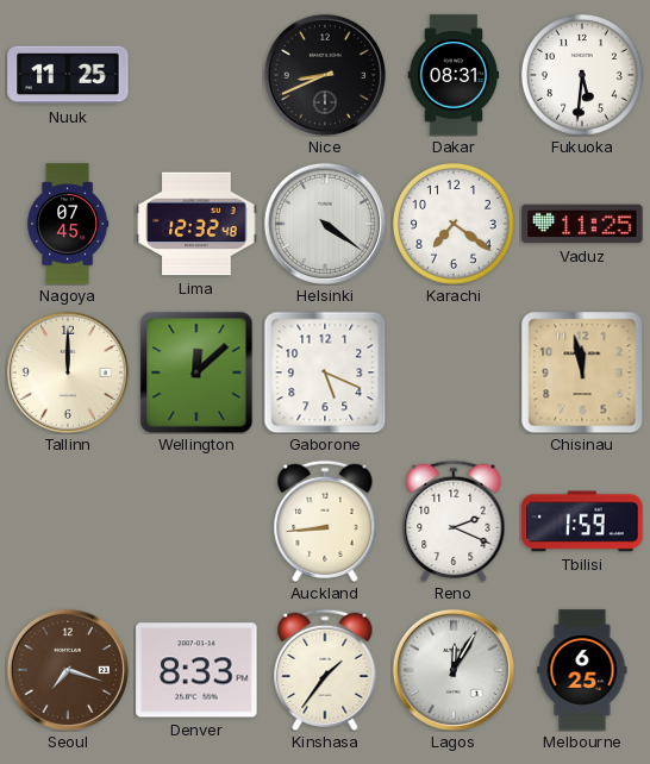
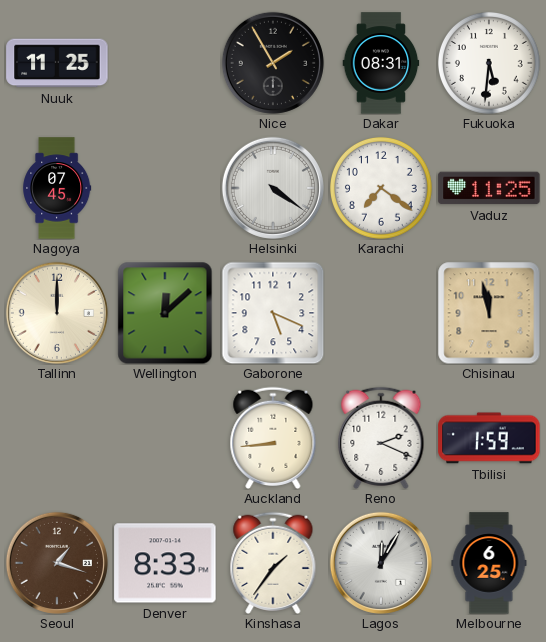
Nice: 8:41 -> 1:55
Lima: 12:32 -> none
Seoul: 7:18 -> 1:18
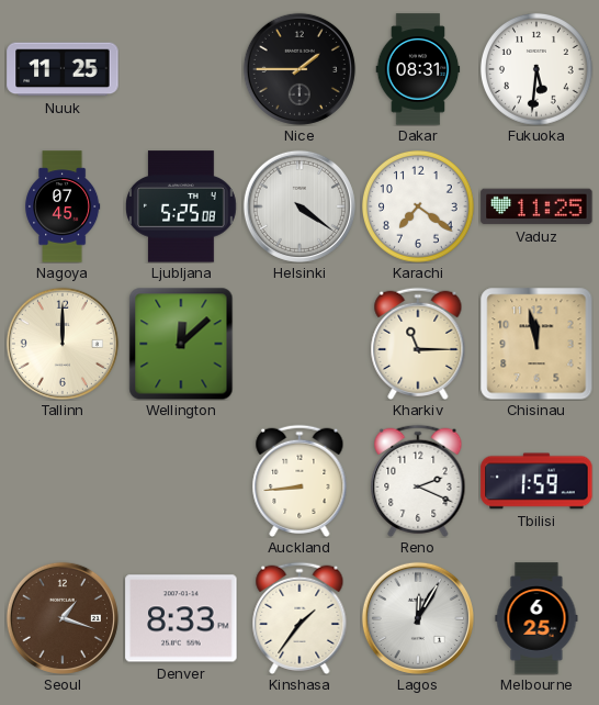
Nice: 1:55 -> 1:45
Ljubljana: none -> 5:25
Gaborone: 5:19 -> none
Kharkiv: none -> 11:15
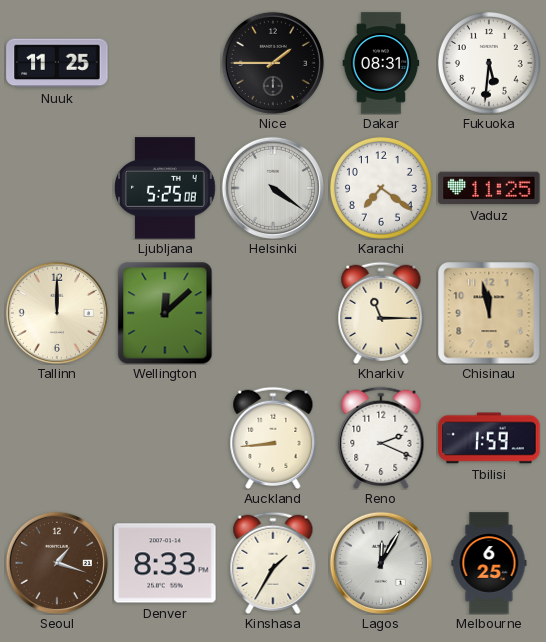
Nagoya: 07:45 -> none
Kinshasa: 1:36 -> 1:35
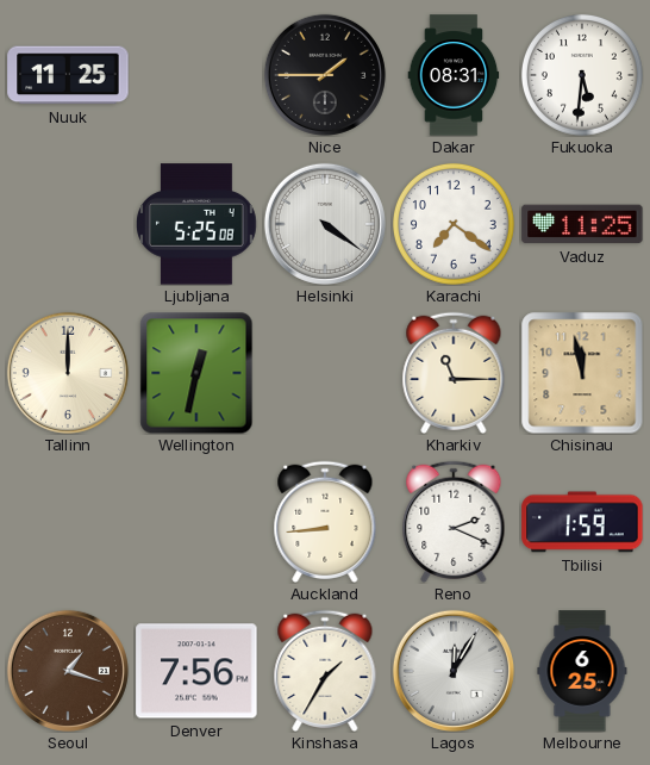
Wellington: 12:08 -> 12:32
Denver: 8:33 -> 7:56
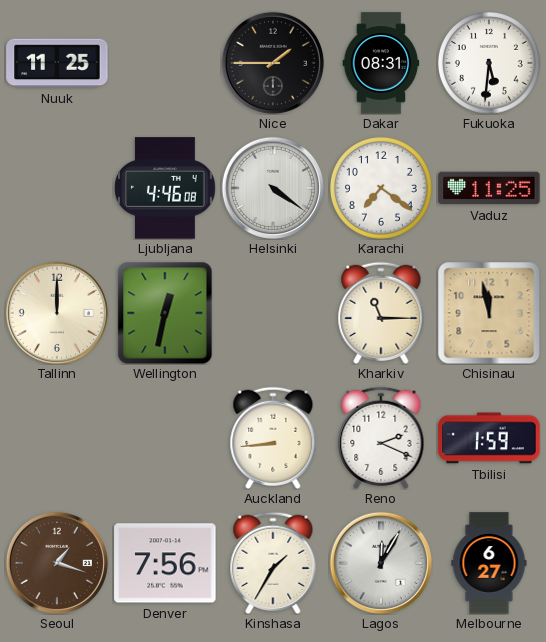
Ljubljana: 5:25 -> 4:46
Melbourne: 6:25 -> 6:27
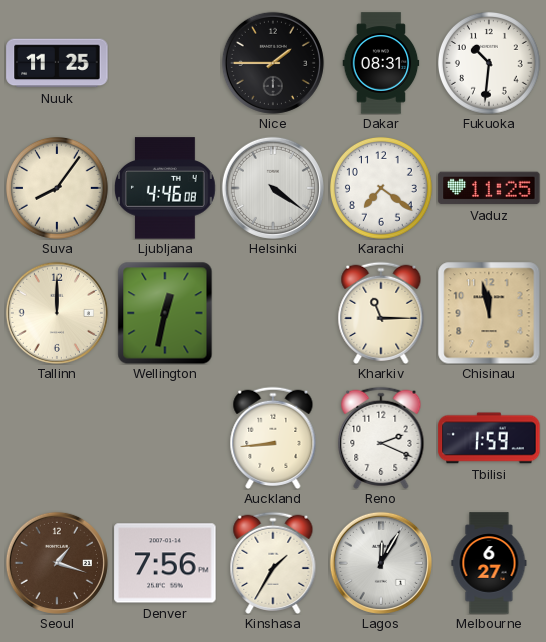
Fukuoka: 5:31 -> 10:31
Suva: none -> 8:06
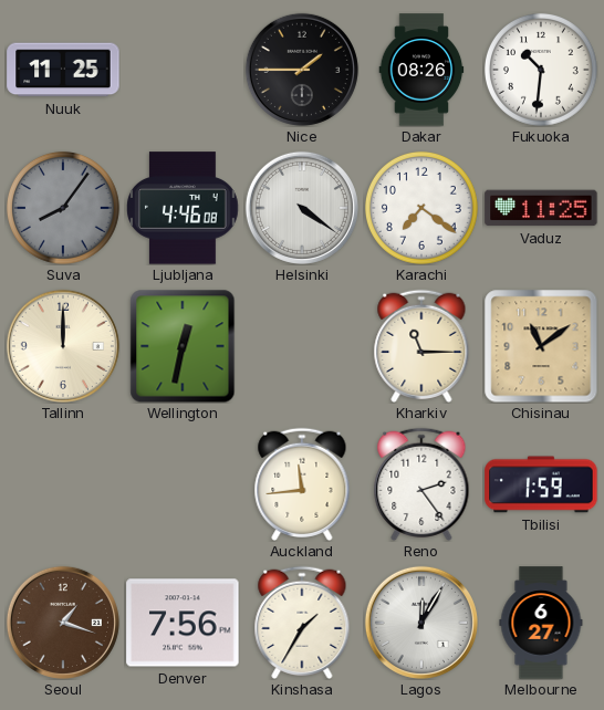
Dakar: 08:31 -> 08:26
Suva dial: cream -> grey
Chisinau: 11:58 -> 11:09
Auckland: 8:44 -> 11:44
Reno: 2:19 -> 2:24
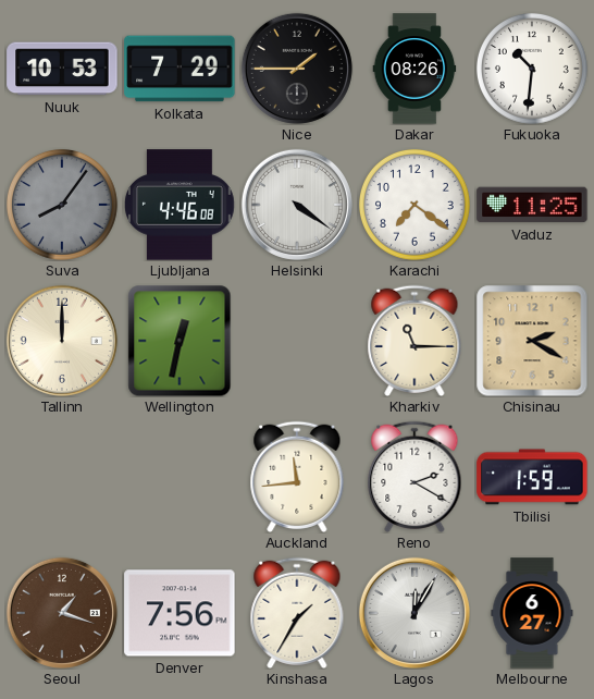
Nuuk: 11:25 -> 10:53
Kolkata: none -> 7:29
Chisinau: 11:09 -> 2:20
Reno: 2:24 -> 2:20
